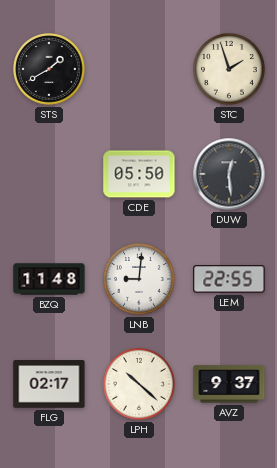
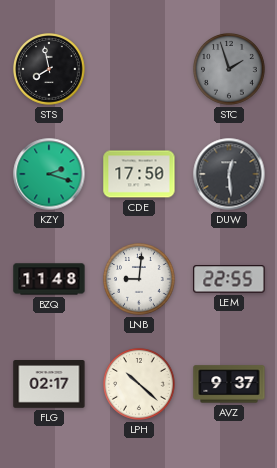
STS: 1:40 -> 7:58
STC dial: cream -> grey
KZY: none -> 2:18
CDE: 05:50 -> 17:50
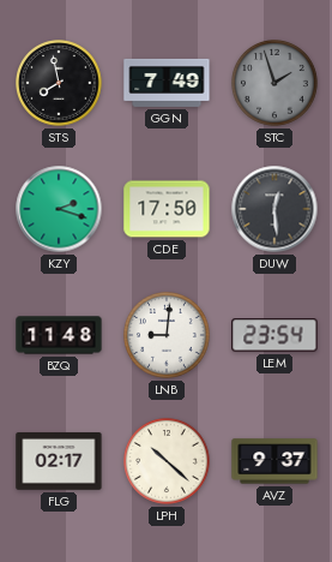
GGN: none -> 7:49
LEM: 22:55 -> 23:54
